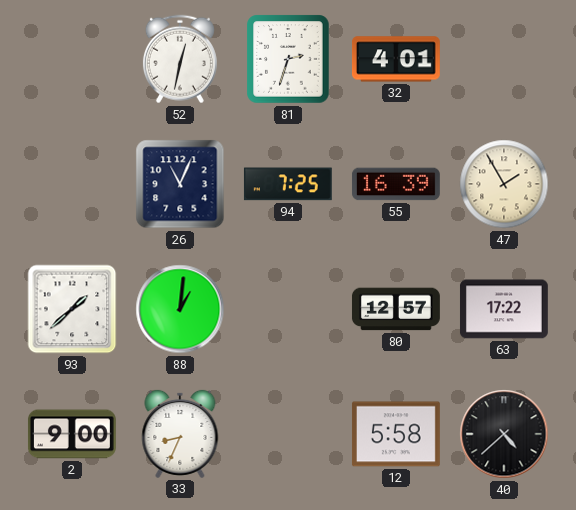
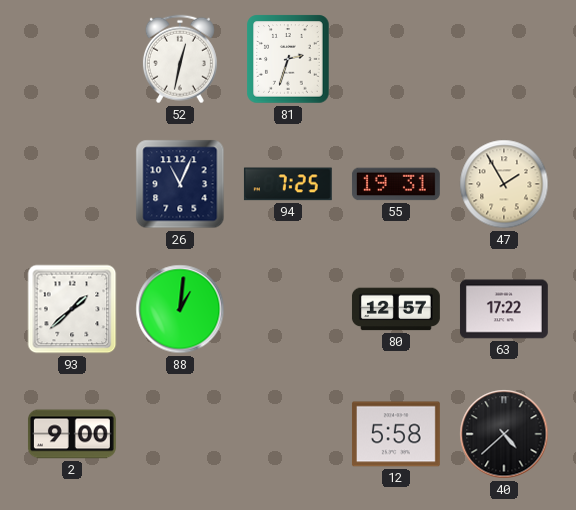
32: 4:01 -> none
55: 16:39 -> 19:31
33: 8:34 -> none
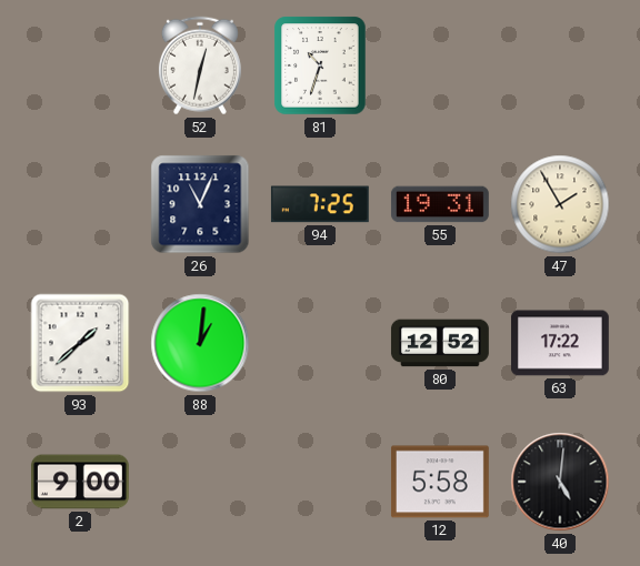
81: 2:33 -> 10:33
80: 12:57 -> 12:52
40: 4:38 -> 5:01
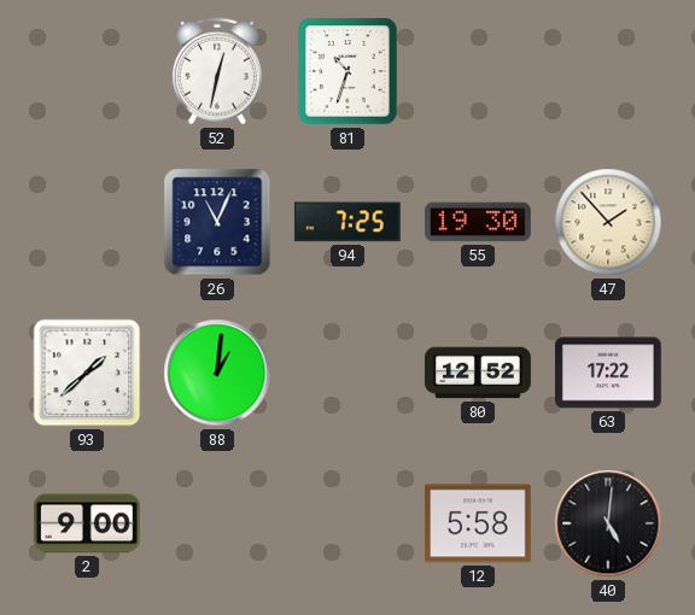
55: 19:31 -> 19:30
47: 1:55 -> 1:53
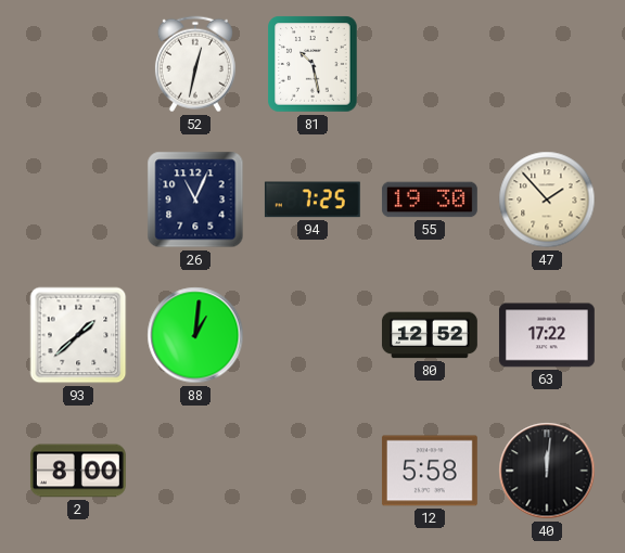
81: 10:33 -> 10:28
2: 9:00 -> 8:00
40: 5:01 -> 12:01
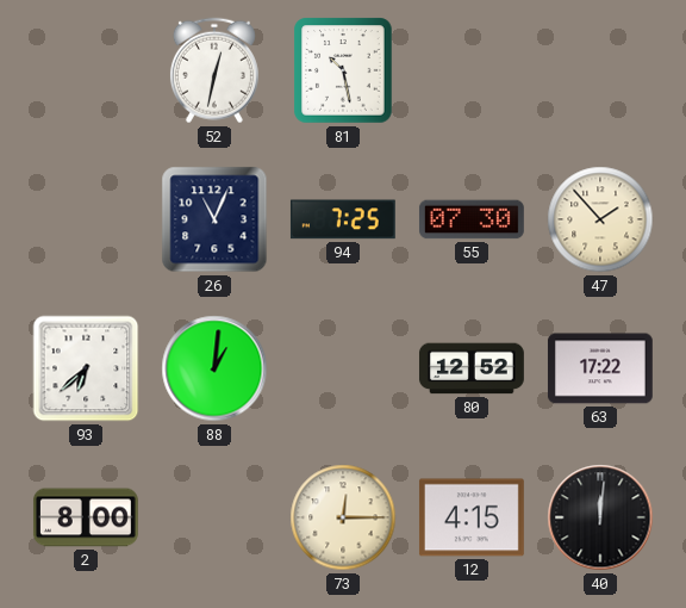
55: 19:30 -> 07:30
93: 1:38 -> 6:38
73: none -> 12:15
12: 5:58 -> 4:15
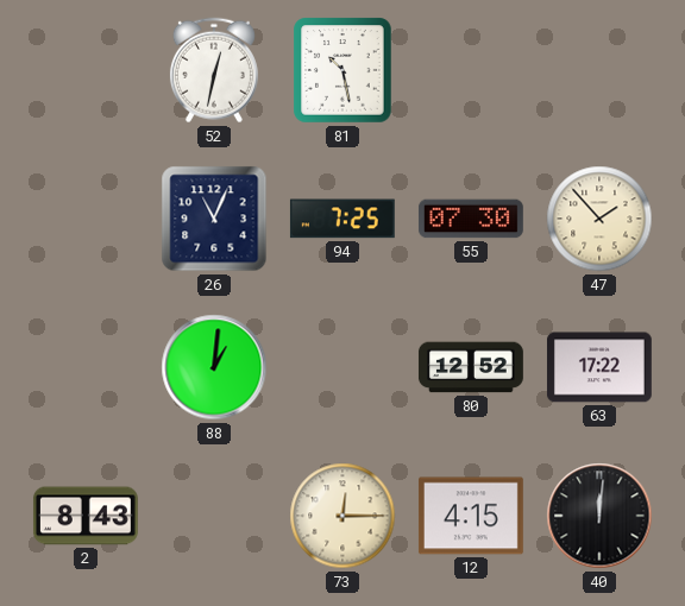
93: 6:38 -> none
2: 8:00 -> 8:43
